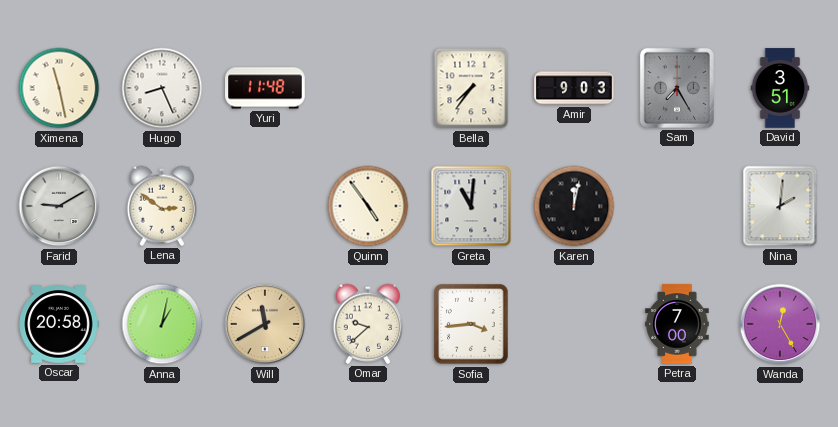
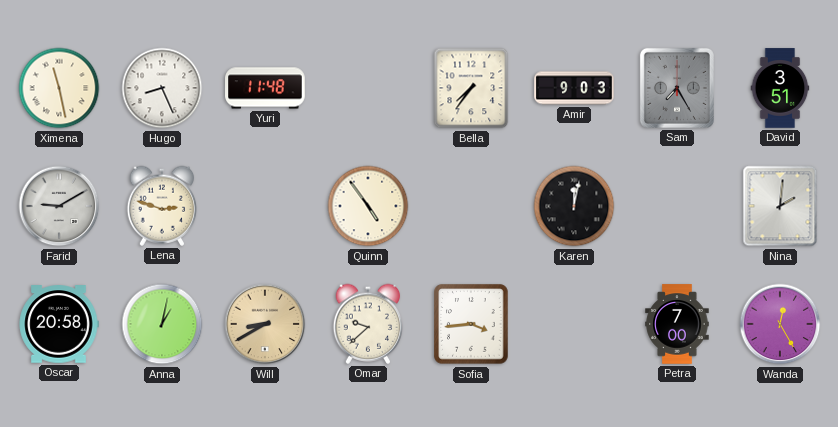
Lena: 2:51 -> 2:48
Greta: 11:01 -> none
Will: 11:40 -> 8:40
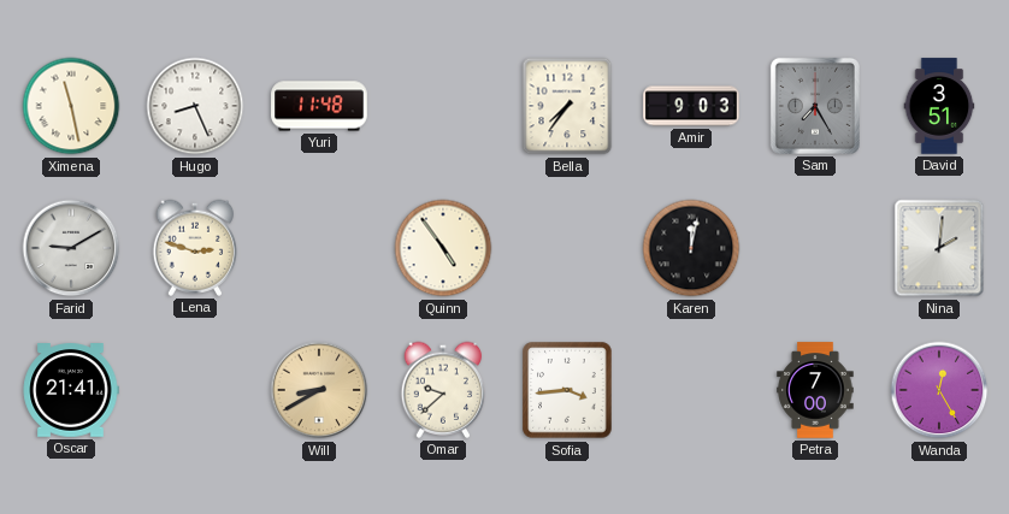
Oscar: 20:58 -> 21:41
Anna: 1:02 -> none
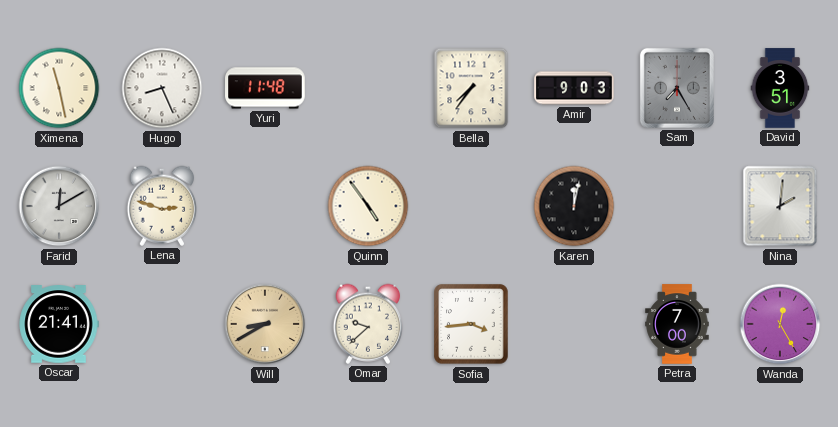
Farid: 9:10 -> 12:10
